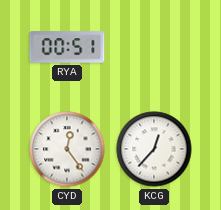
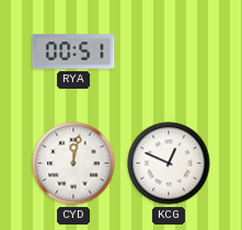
CYD: 12:24 -> 12:02
KCG: 12:37 -> 12:49
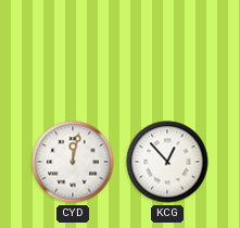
RYA: 00:51 -> none
KCG: 12:49 -> 12:53
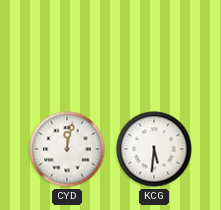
KCG: 12:53 -> 5:31
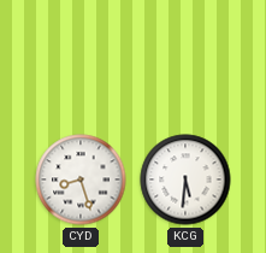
CYD: 12:02 -> 8:27
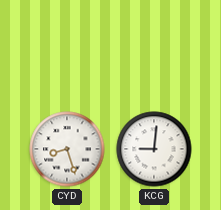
KCG: 5:31 -> 9:01
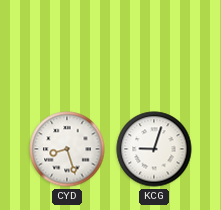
KCG: 9:01 -> 9:03
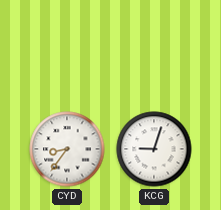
CYD: 8:27 -> 8:36
